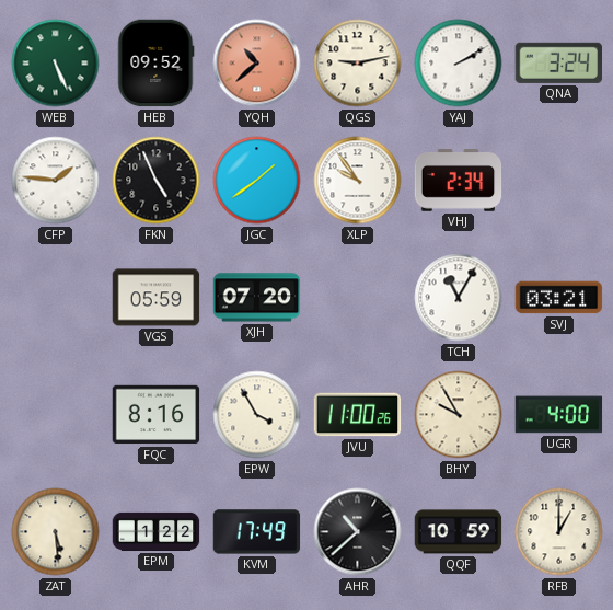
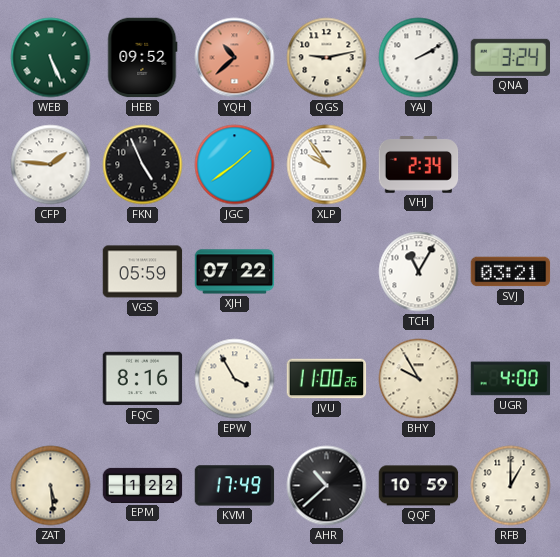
XJH: 07:20 -> 07:22
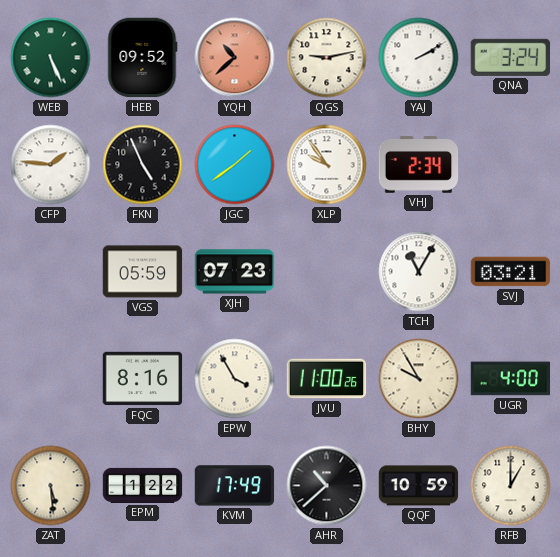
XJH: 07:22 -> 07:23
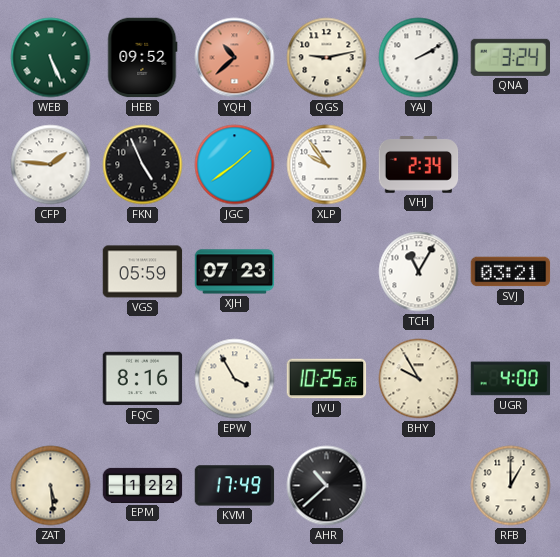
JVU: 11:00 -> 10:25
QQF: 10:59 -> none
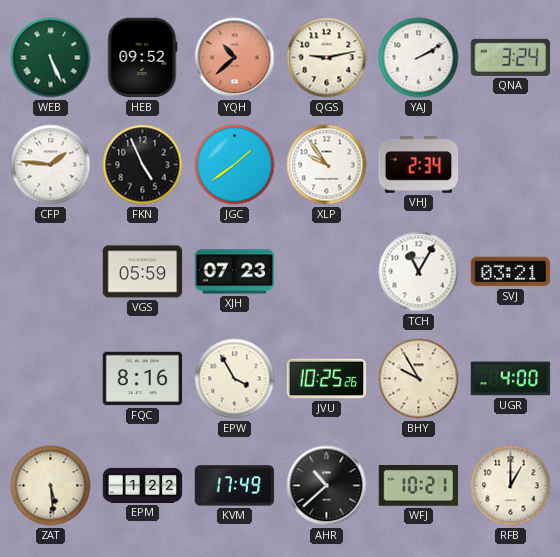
WFJ: none -> 10:21
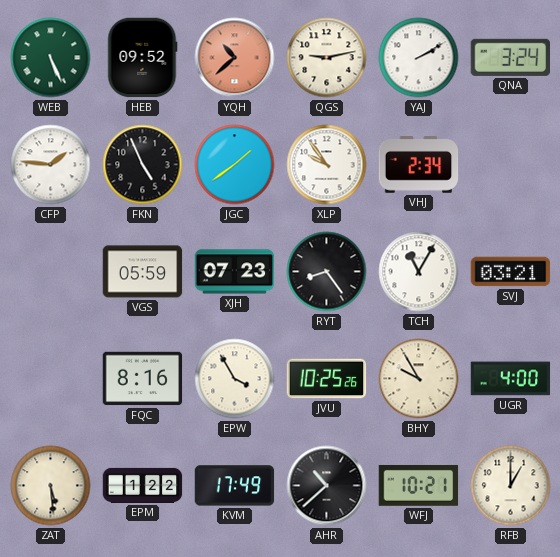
RYT: none -> 8:24
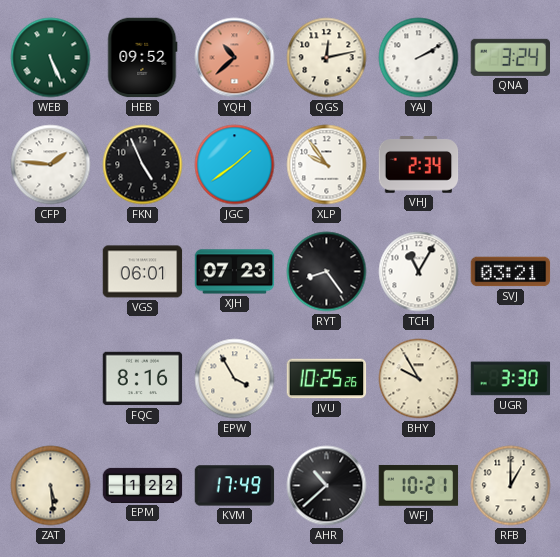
QGS: 9:13 -> 12:13
VGS: 05:59 -> 06:01
UGR: 4:00 -> 3:30
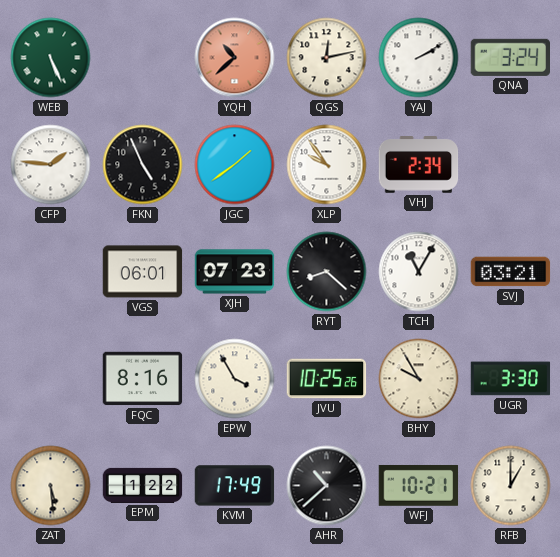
HEB: 09:52 -> none
RYT: 8:24 -> 8:22
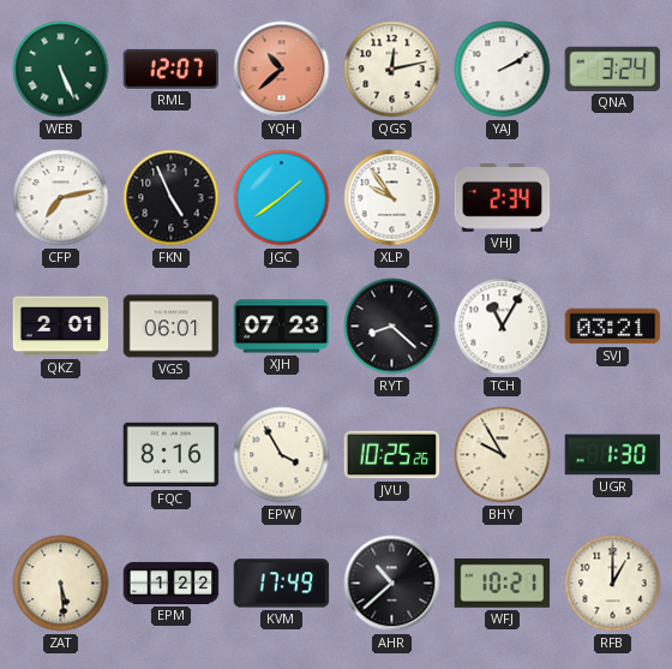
RML: none -> 12:07
CFP: 1:46 -> 7:13
QKZ: none -> 2:01
UGR: 3:30 -> 1:30
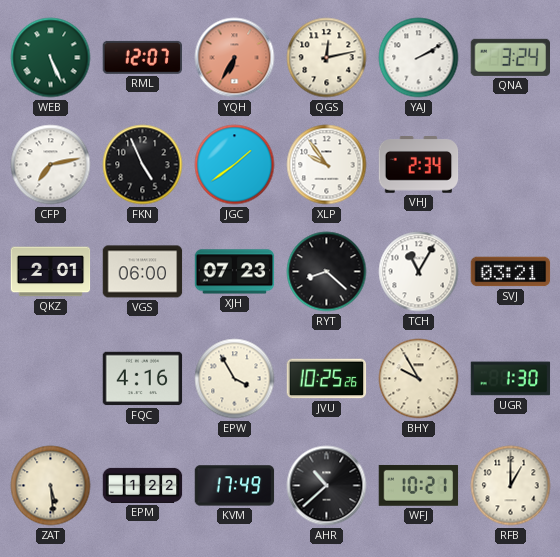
YQH: 10:38 -> 6:35
VGS: 06:01 -> 06:00
FQC: 8:16 -> 4:16
